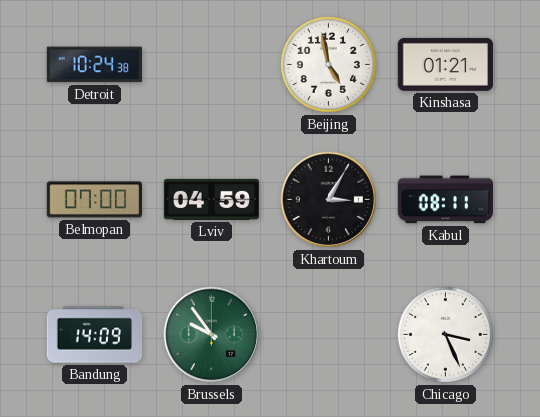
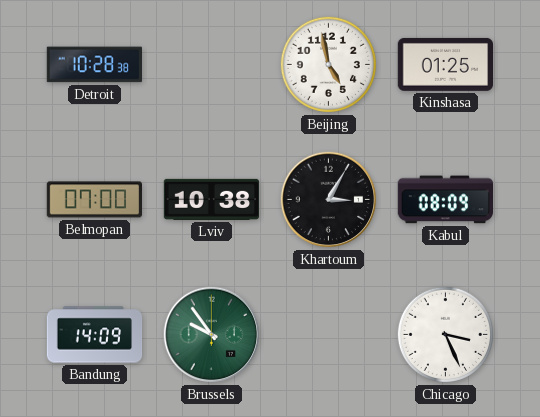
Detroit: 10:24 -> 10:28
Kinshasa: 01:21 -> 01:25
Lviv: 04:59 -> 10:38
Kabul: 08:11 -> 08:09
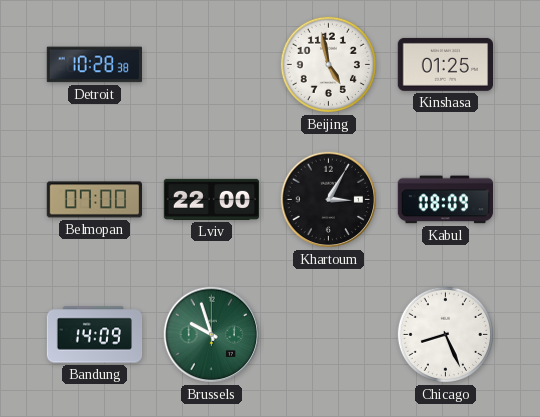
Lviv: 10:38 -> 22:00
Brussels: 9:54 -> 9:57
Chicago: 3:26 -> 8:26
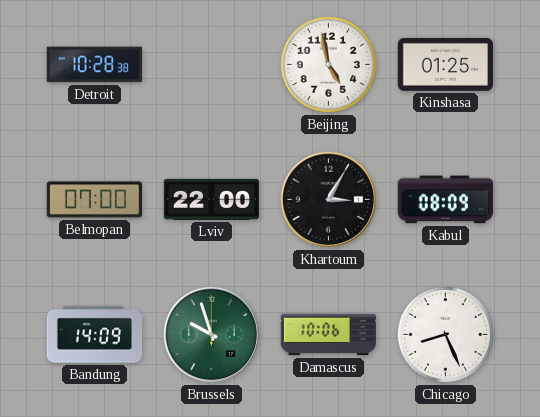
Damascus: none -> 10:06
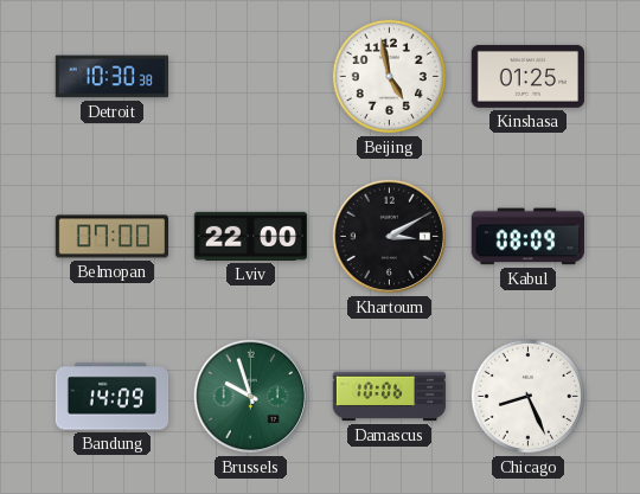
Detroit: 10:28 -> 10:30
Khartoum: 3:05 -> 3:10
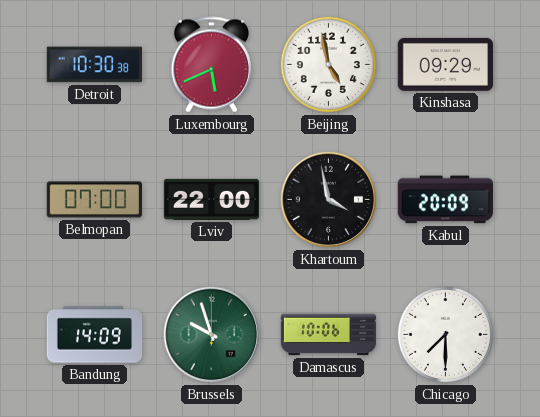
Luxembourg: none -> 5:41
Kinshasa: 01:25 -> 09:29
Khartoum: 3:10 -> 3:58
Kabul: 08:09 -> 20:09
Chicago: 8:26 -> 7:30
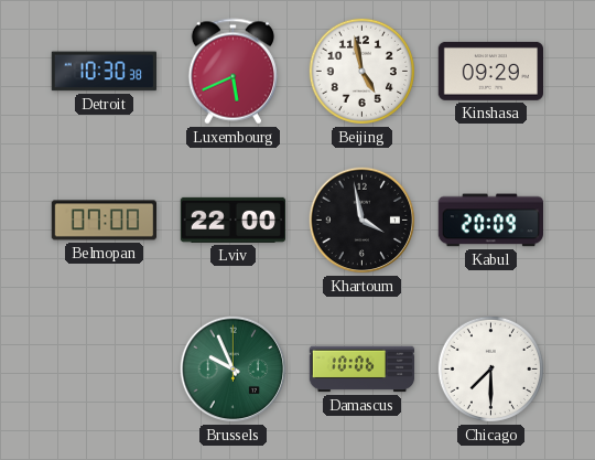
Bandung: 14:09 -> none
Brussels: 9:57 -> 9:56
